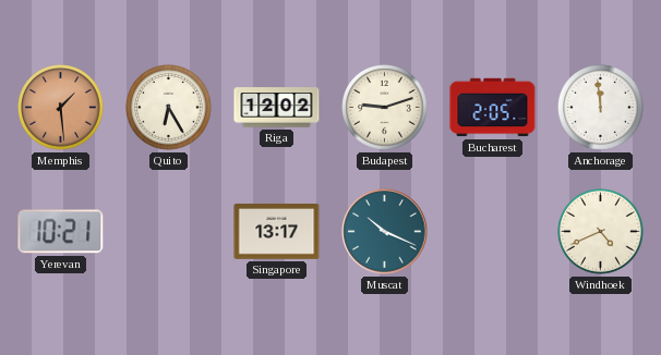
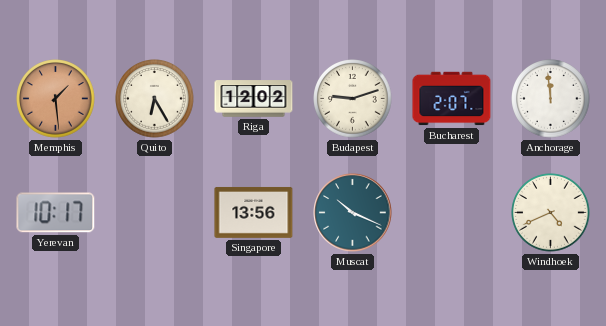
Bucharest: 2:05 -> 2:07
Yerevan: 10:21 -> 10:17
Singapore: 13:17 -> 13:56
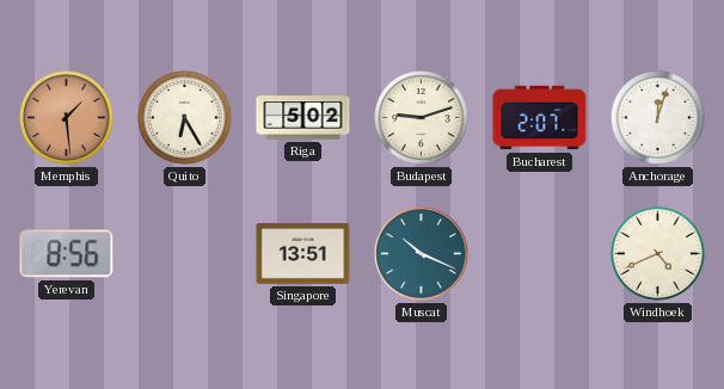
Riga: 12:02 -> 5:02
Anchorage: 11:59 -> 12:03
Yerevan: 10:17 -> 8:56
Singapore: 13:56 -> 13:51
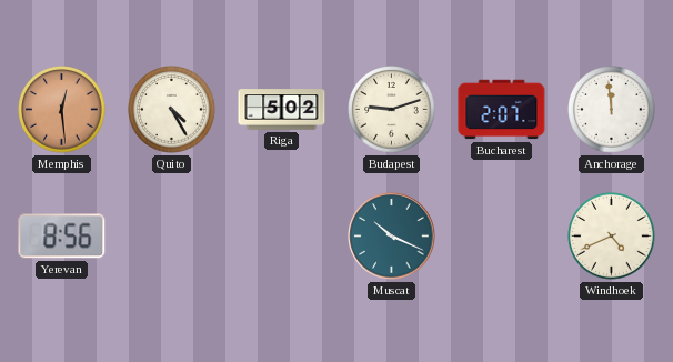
Memphis: 1:29 -> 12:29
Quito: 6:25 -> 4:25
Anchorage: 12:03 -> 11:59
Singapore: 13:51 -> none
